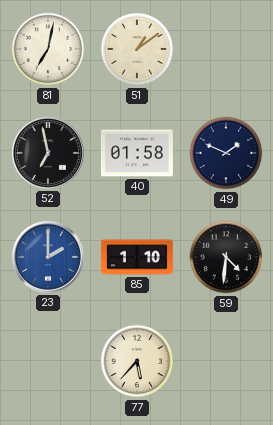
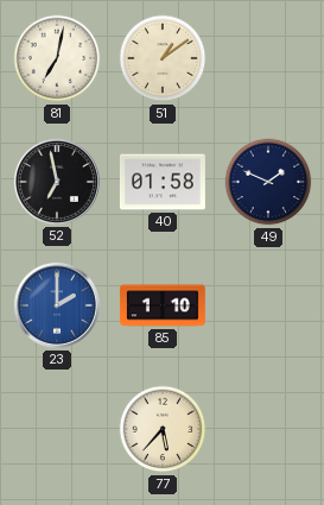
59: 4:31 -> none
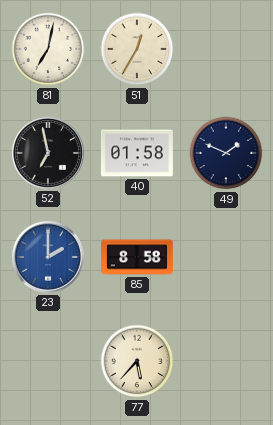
51: 1:09 -> 12:35
85: 1:10 -> 8:58
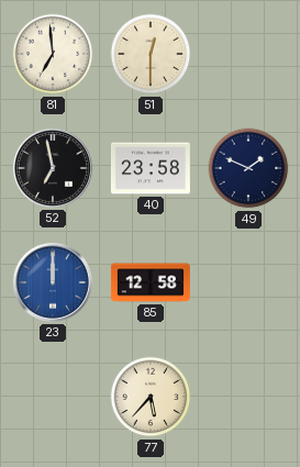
81: 7:02 -> 6:59
51: 12:35 -> 12:30
40: 01:58 -> 23:58
23: 2:00 -> 12:00
85: 8:58 -> 12:58
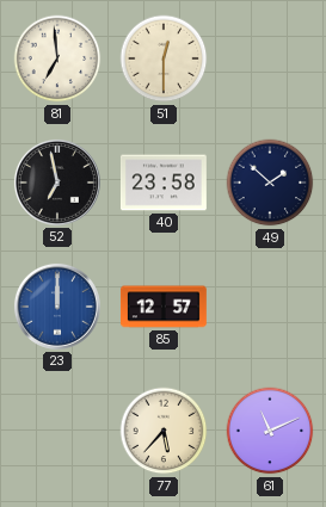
49: 1:49 -> 1:52
85: 12:58 -> 12:57
61: none -> 11:11
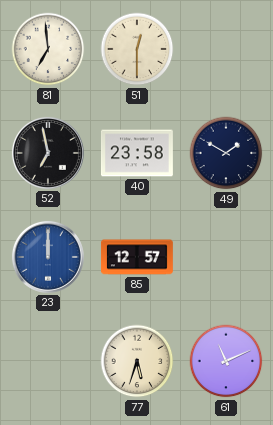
49: 1:52 -> 1:50
77: 5:37 -> 5:33
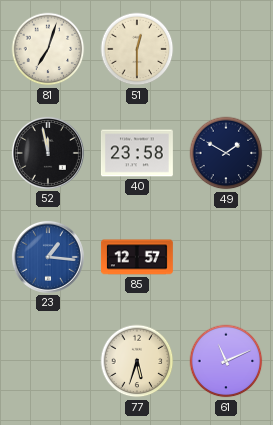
81: 6:59 -> 7:03
52: 6:58 -> 11:58
23: 12:00 -> 1:16
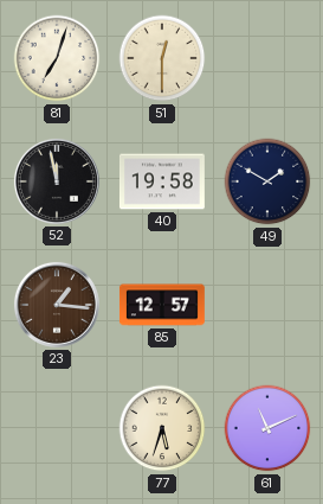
40: 23:58 -> 19:58
23 dial: blue -> brown
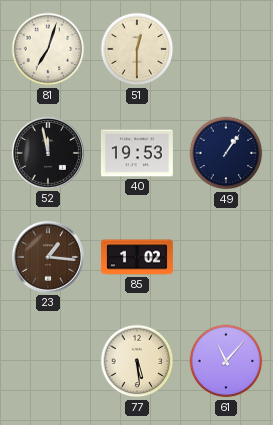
40: 19:58 -> 19:53
49: 1:50 -> 1:06
85: 12:57 -> 1:02
77: 5:33 -> 5:29
61: 11:11 -> 11:07
